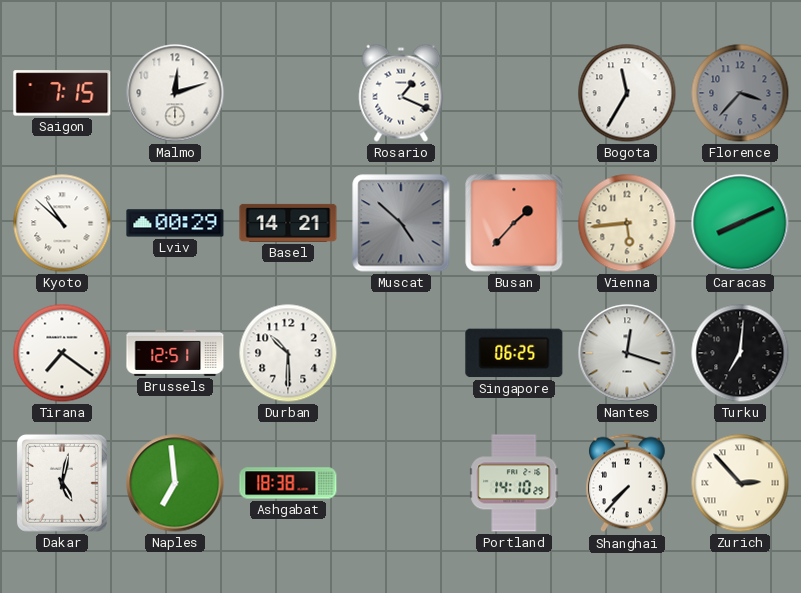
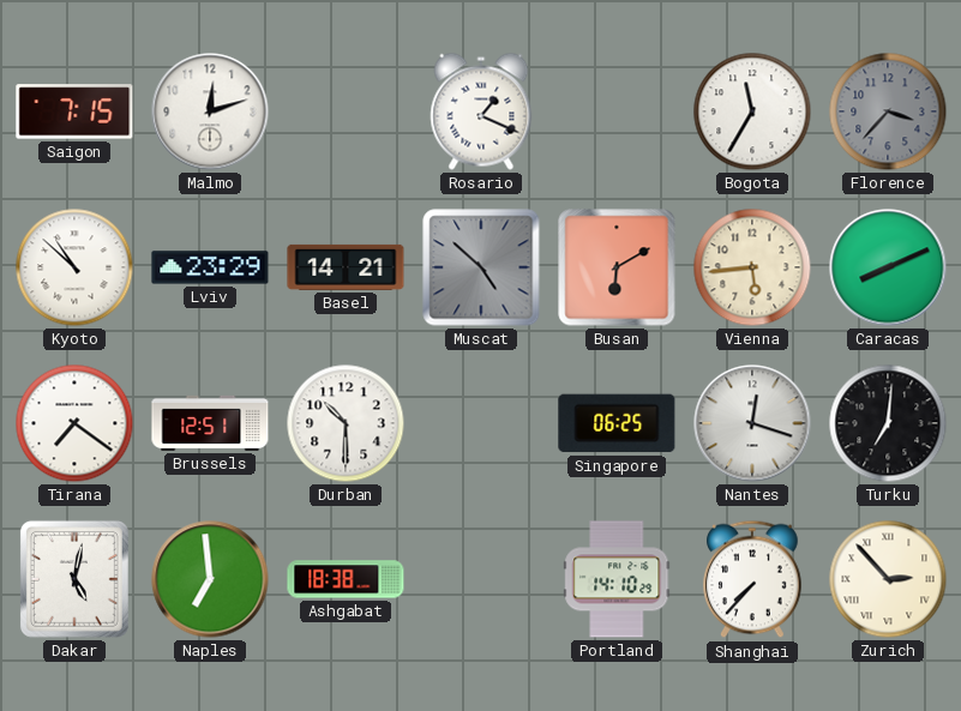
Lviv: 00:29 -> 23:29
Busan: 1:37 -> 6:10
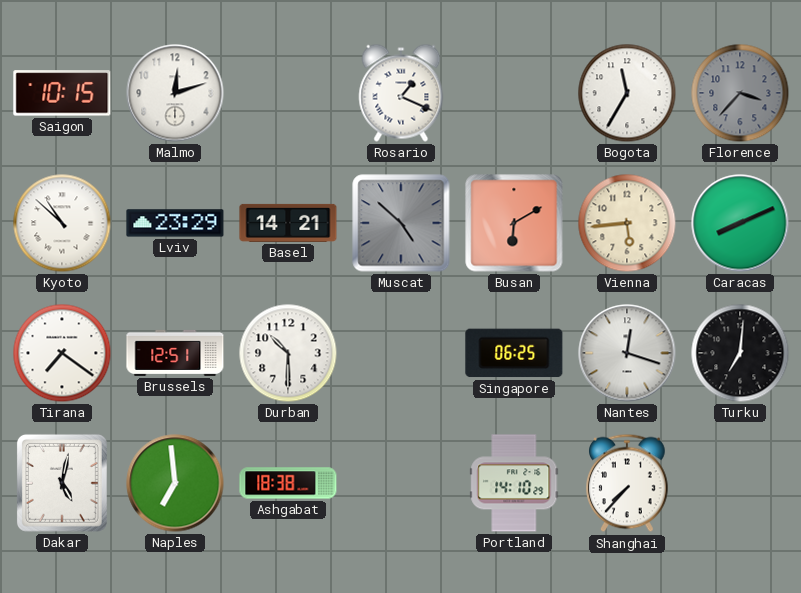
Saigon: 7:15 -> 10:15
Zurich: 2:53 -> none
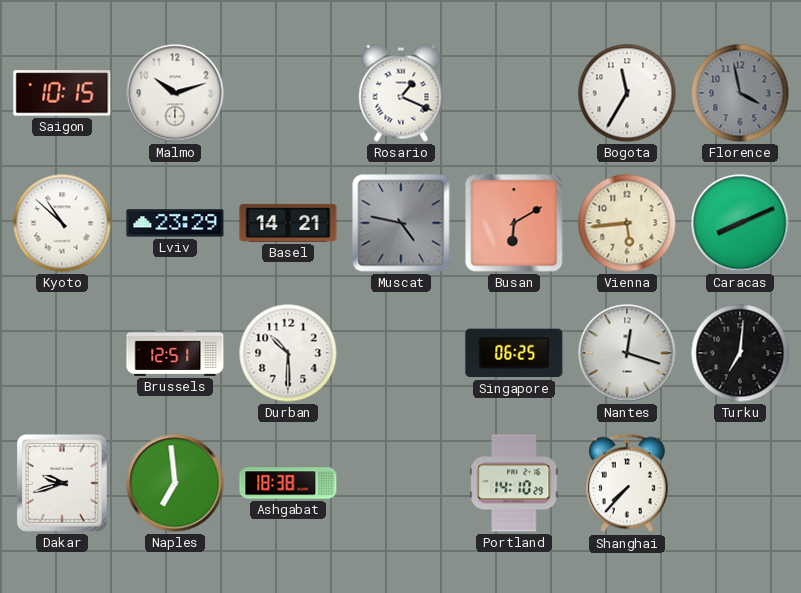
Malmo: 12:12 -> 10:12
Florence: 3:37 -> 3:58
Muscat: 4:52 -> 4:47
Tirana: 7:21 -> none
Dakar: 5:02 -> 9:42
